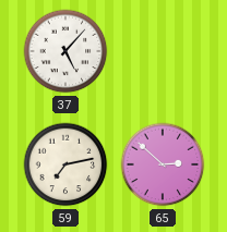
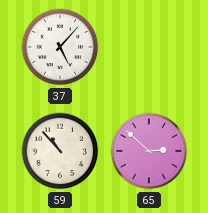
59: 7:13 -> 10:53
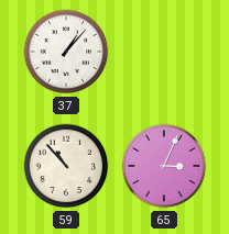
37: 5:07 -> 1:07
65: 2:52 -> 3:04
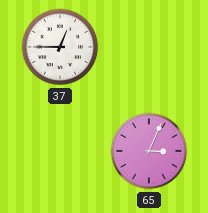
37: 1:07 -> 12:45
59: 10:53 -> none
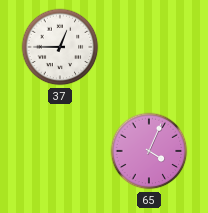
65: 3:04 -> 4:04
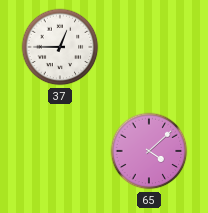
65: 4:04 -> 4:08
